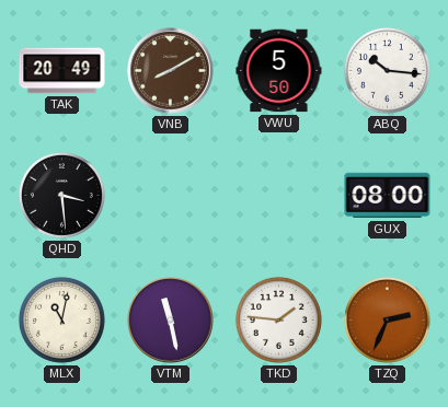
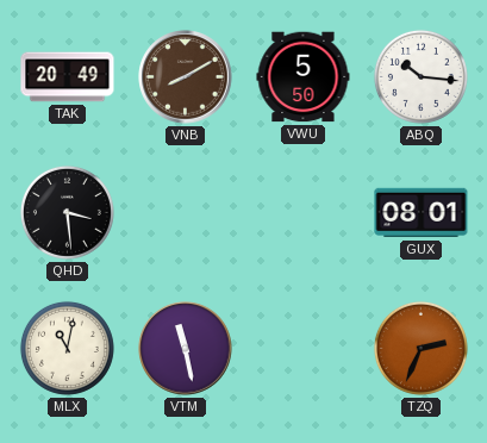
GUX: 08:00 -> 08:01
TKD: 1:46 -> none
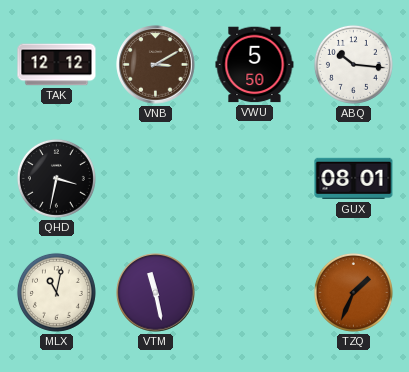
TAK: 20:49 -> 12:12
VNB: 8:10 -> 3:10
QHD: 3:29 -> 3:32
TZQ: 2:34 -> 1:34
